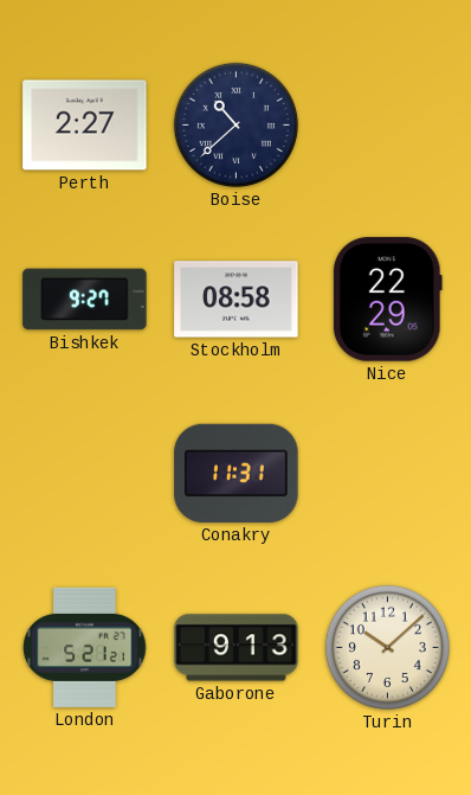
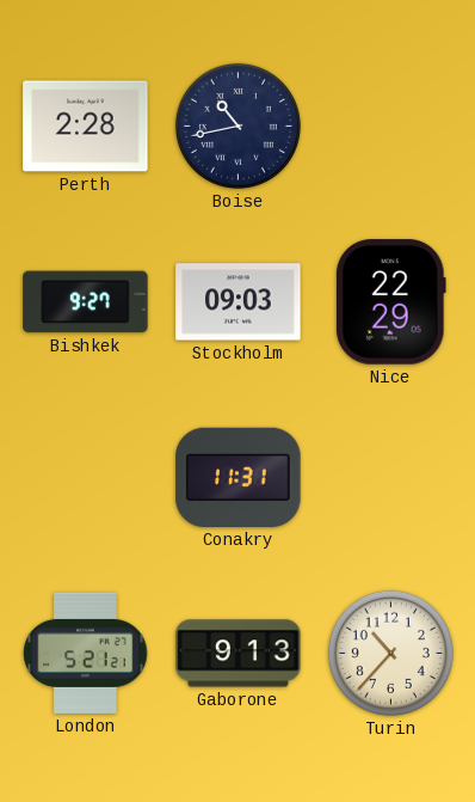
Perth: 2:27 -> 2:28
Boise: 10:38 -> 10:43
Stockholm: 08:58 -> 09:03
Turin: 10:08 -> 10:37
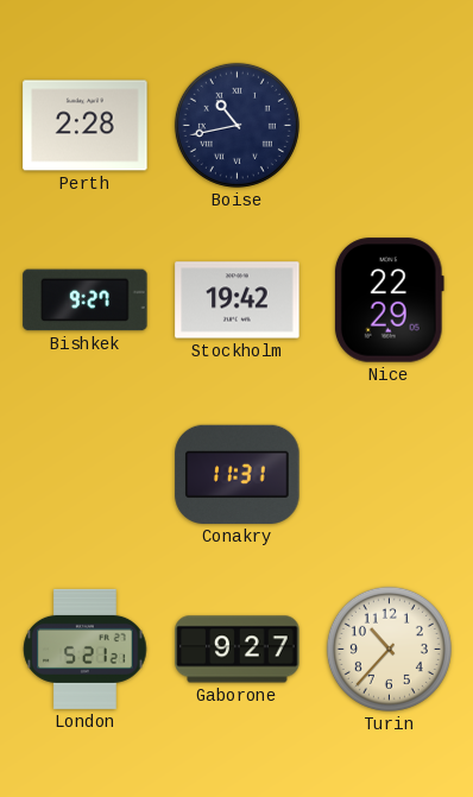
Stockholm: 09:03 -> 19:42
Gaborone: 9:13 -> 9:27
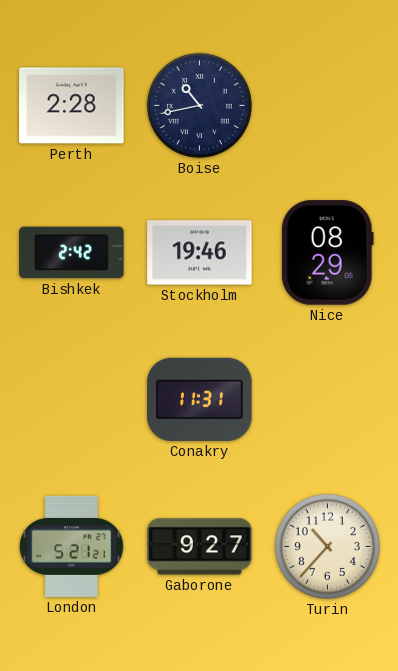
Bishkek: 9:27 -> 2:42
Stockholm: 19:42 -> 19:46
Nice: 22:29 -> 08:29
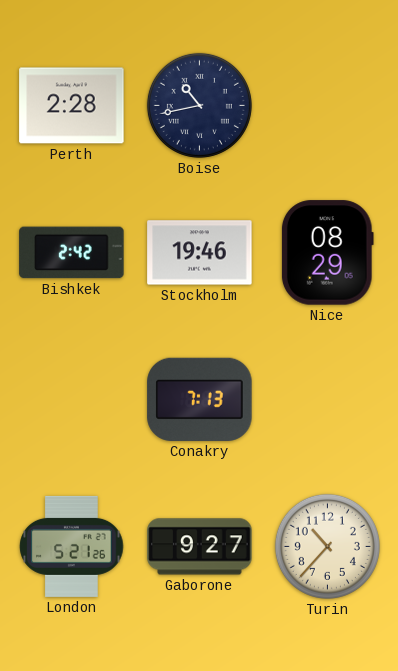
Conakry: 11:31 -> 7:13
London: 5:21:21 -> 5:21:26
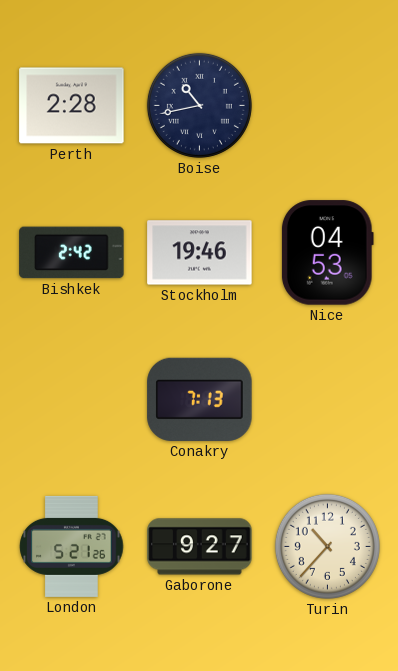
Nice: 08:29 -> 04:53
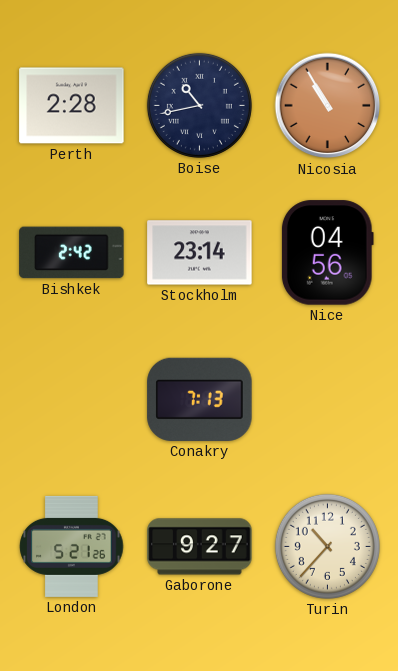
Nicosia: none -> 10:55
Stockholm: 19:46 -> 23:14
Nice: 04:53 -> 04:56
